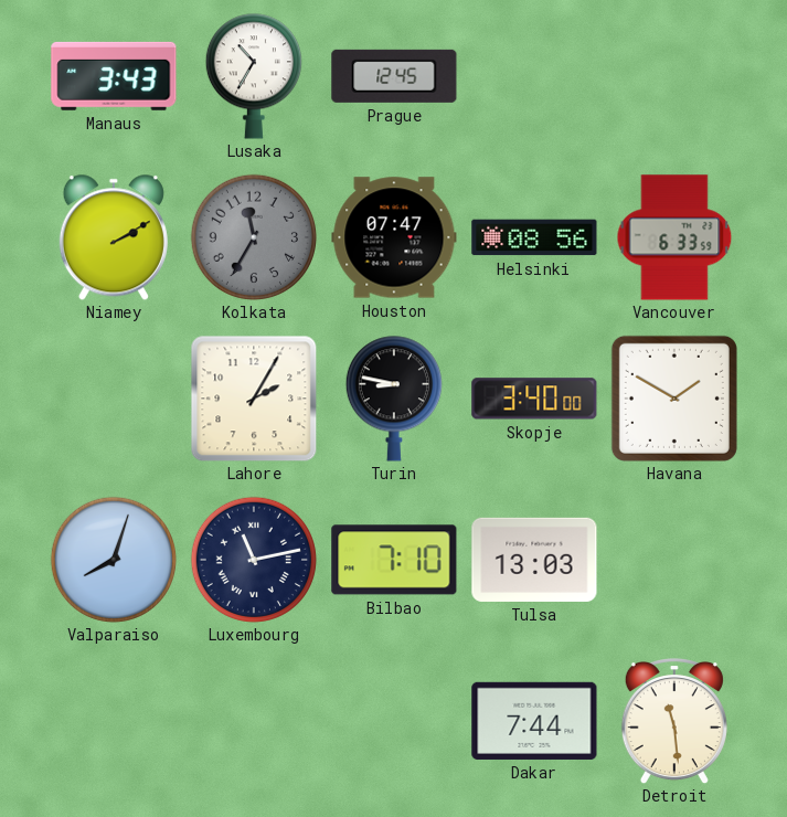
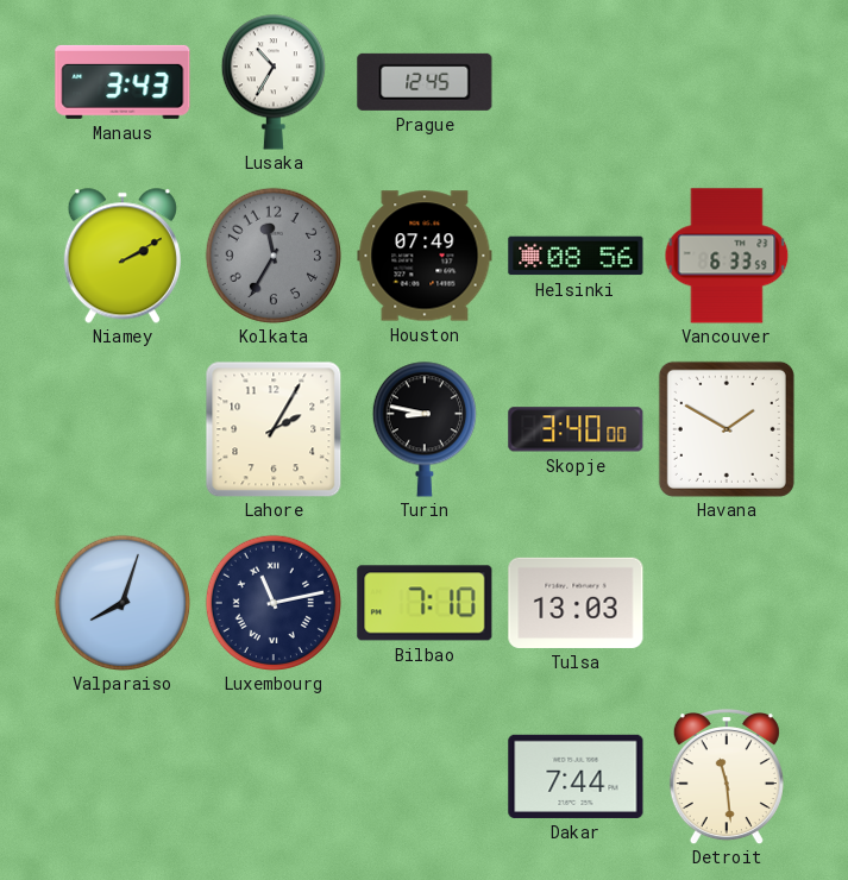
Houston: 07:47 -> 07:49
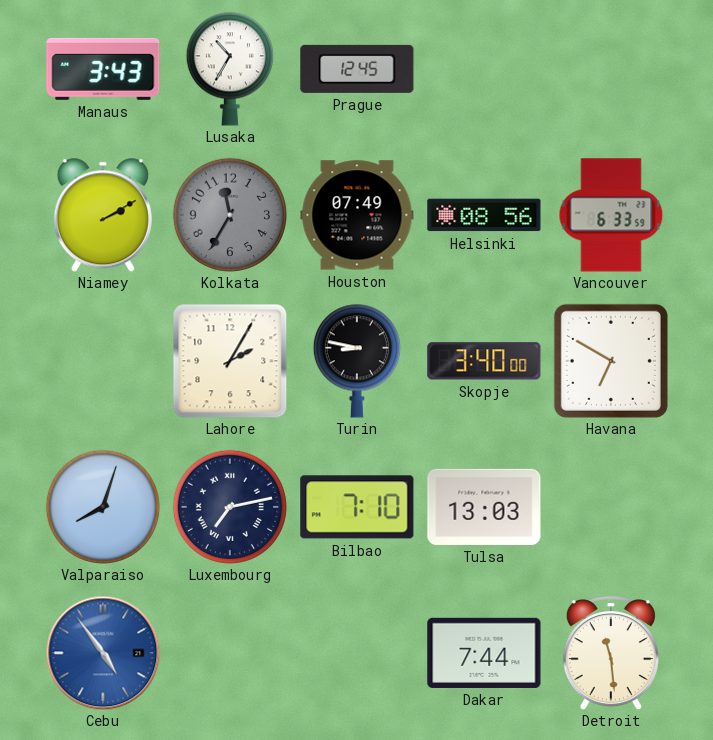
Havana: 1:50 -> 6:50
Luxembourg: 11:13 -> 7:13
Cebu: none -> 4:54
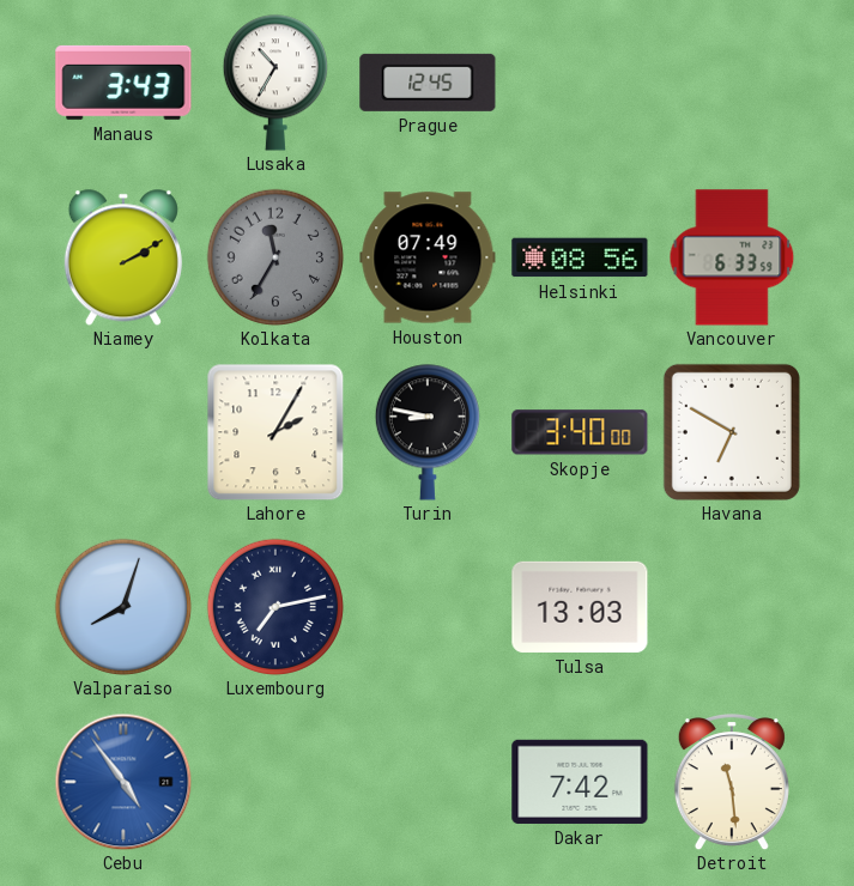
Bilbao: 7:10 -> none
Dakar: 7:44 -> 7:42
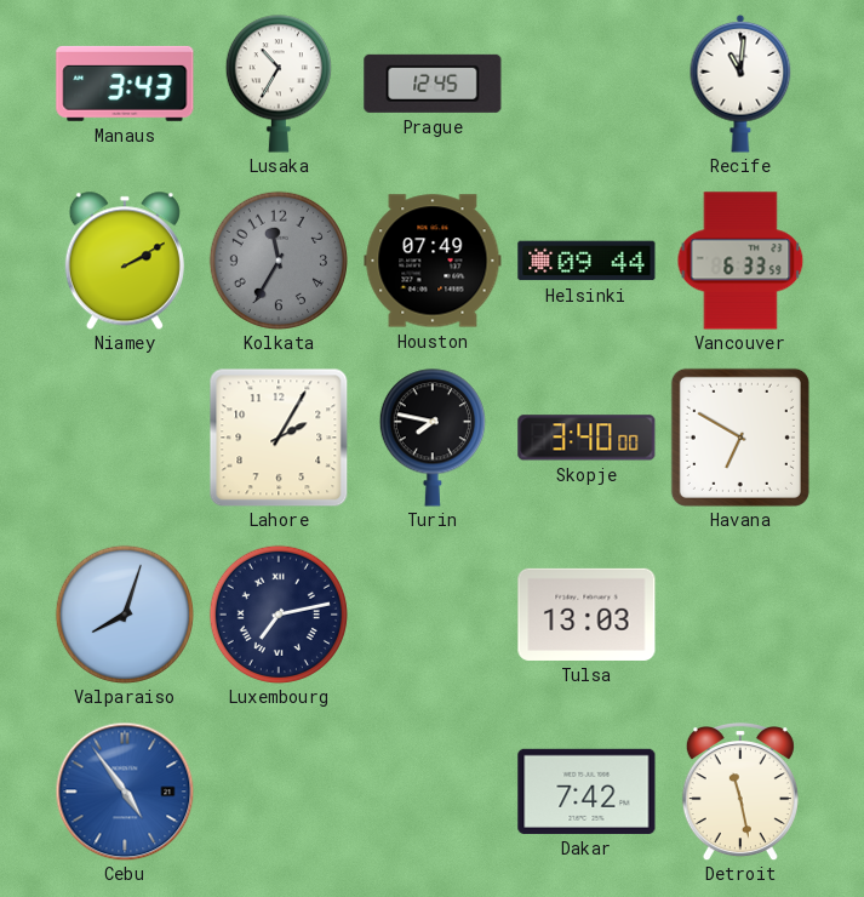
Recife: none -> 11:01
Helsinki: 08:56 -> 09:44
Turin: 8:47 -> 7:47
Detroit: 11:29 -> 11:28
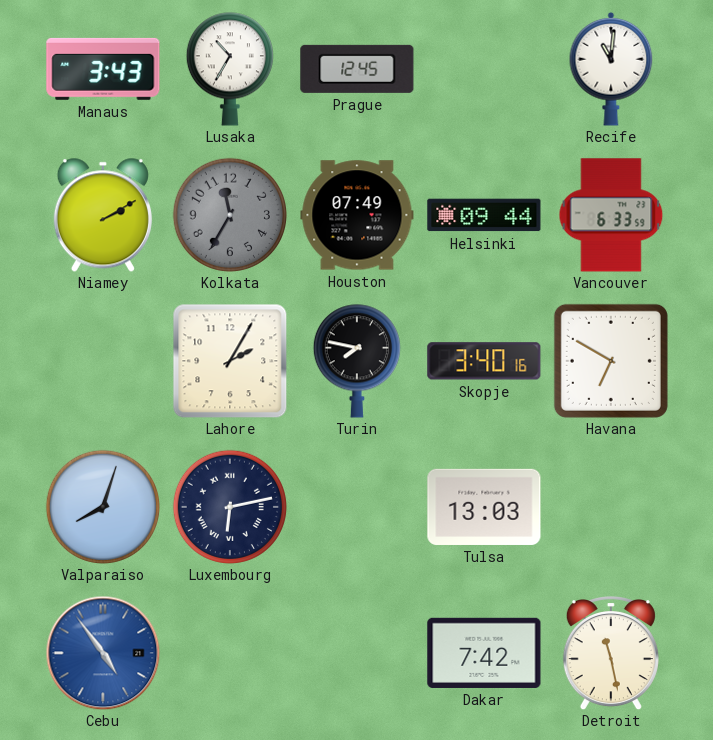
Skopje: 3:40:00 -> 3:40:16
Luxembourg: 7:13 -> 6:13
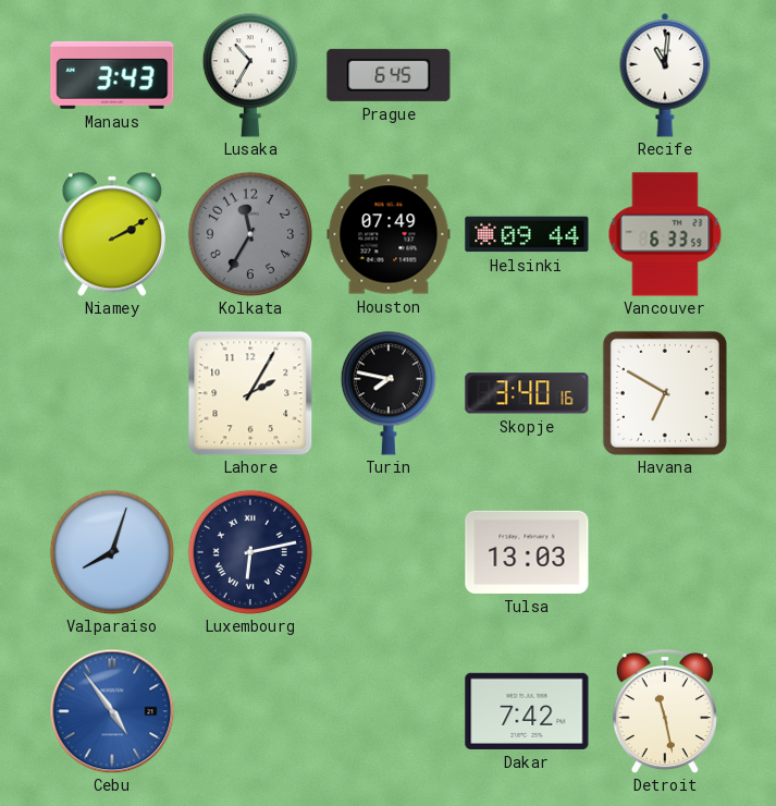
Prague: 12:45 -> 6:45
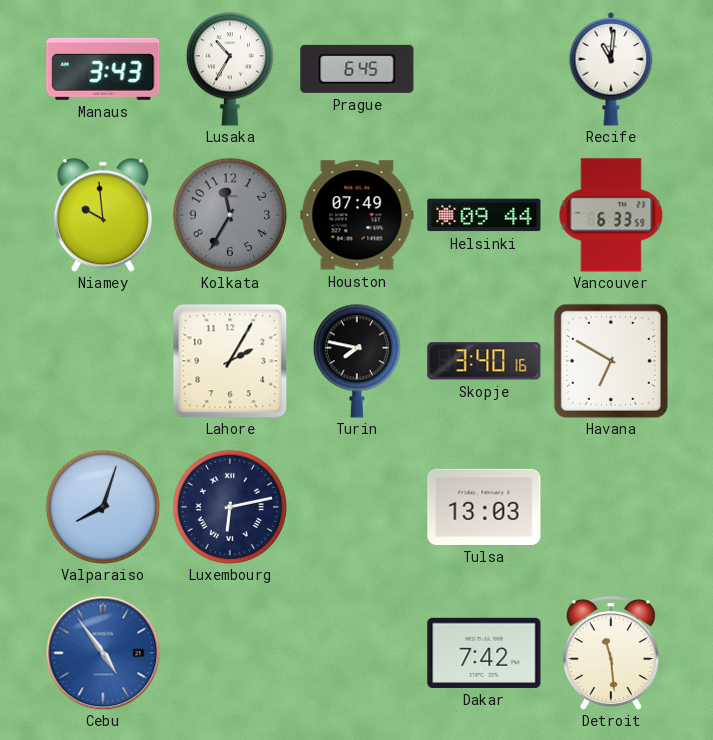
Niamey: 2:10 -> 9:59
Detroit: 11:28 -> 11:29
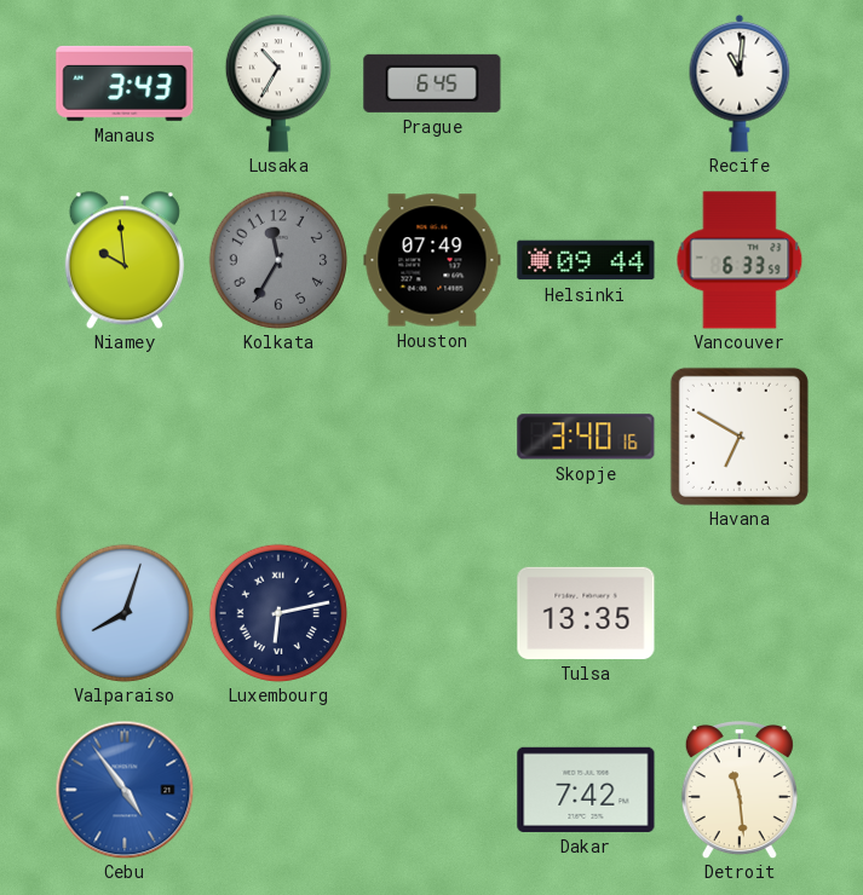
Lahore: 2:05 -> none
Turin: 7:47 -> none
Tulsa: 13:03 -> 13:35
